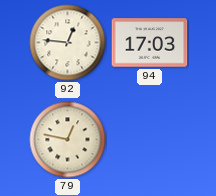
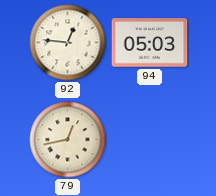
94: 17:03 -> 05:03
79: 12:47 -> 12:43
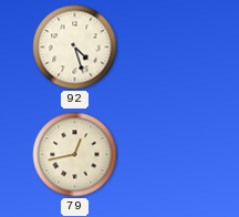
92: 12:46 -> 4:27
94: 05:03 -> none
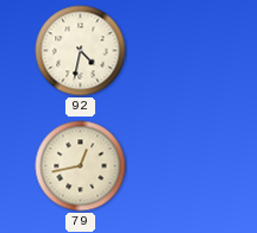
92: 4:27 -> 4:32
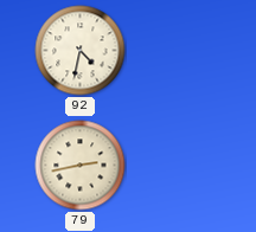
79: 12:43 -> 2:43
